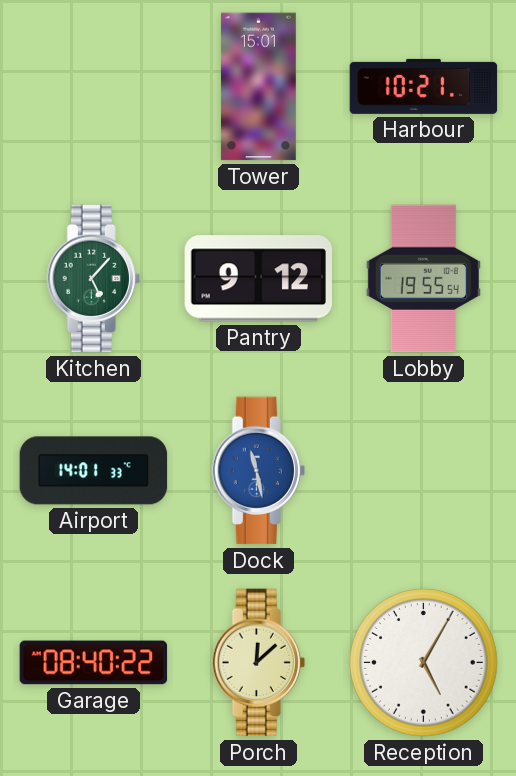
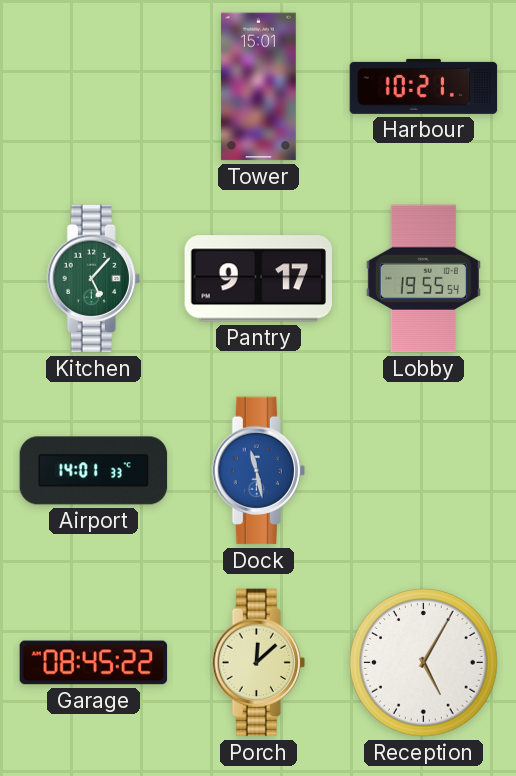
Pantry: 9:12 -> 9:17
Garage: 08:40 -> 08:45
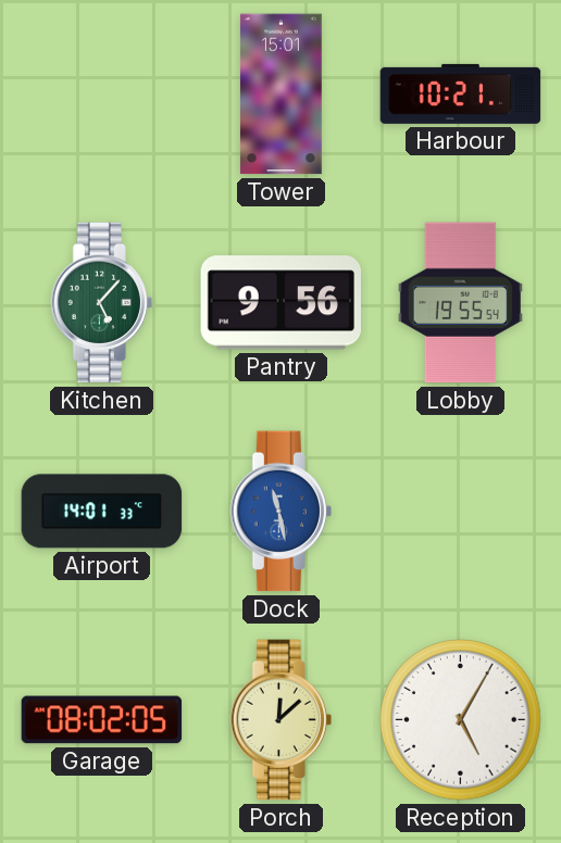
Pantry: 9:17 -> 9:56
Garage: 08:45 -> 08:02
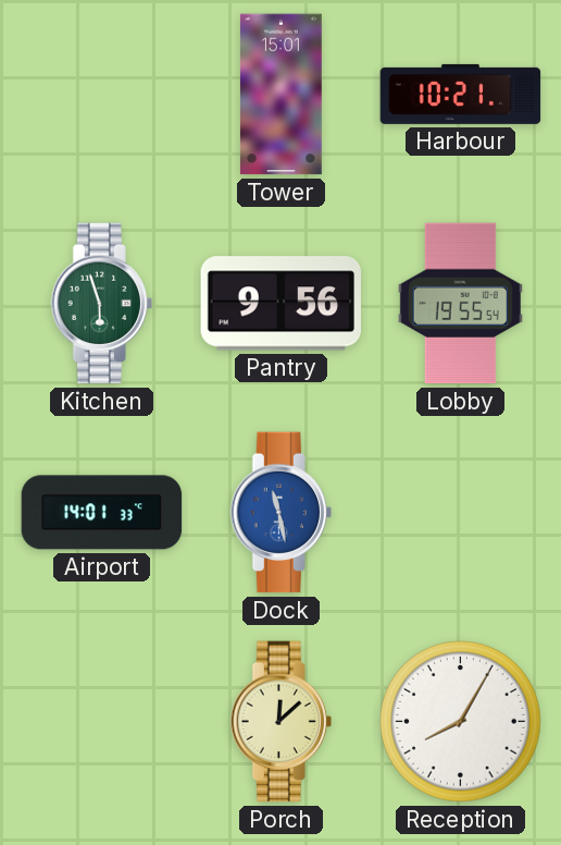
Kitchen: 5:07 -> 5:57
Garage: 08:02 -> none
Reception: 5:05 -> 8:05
